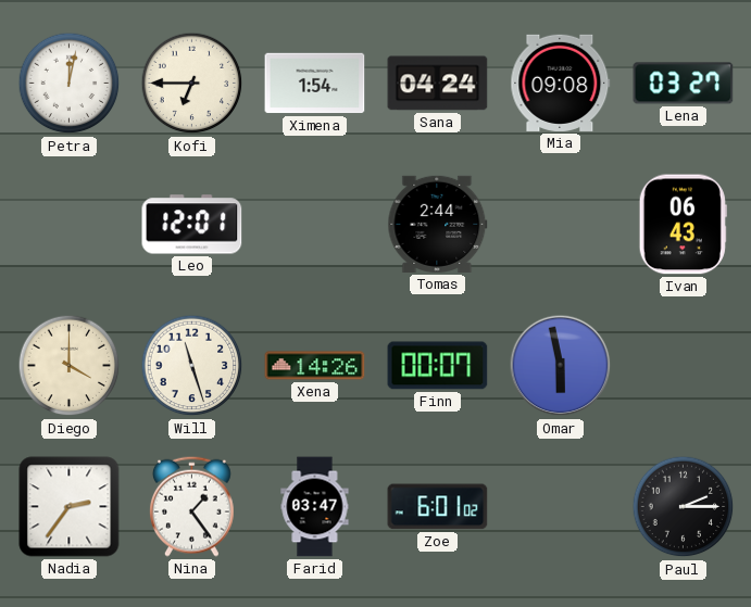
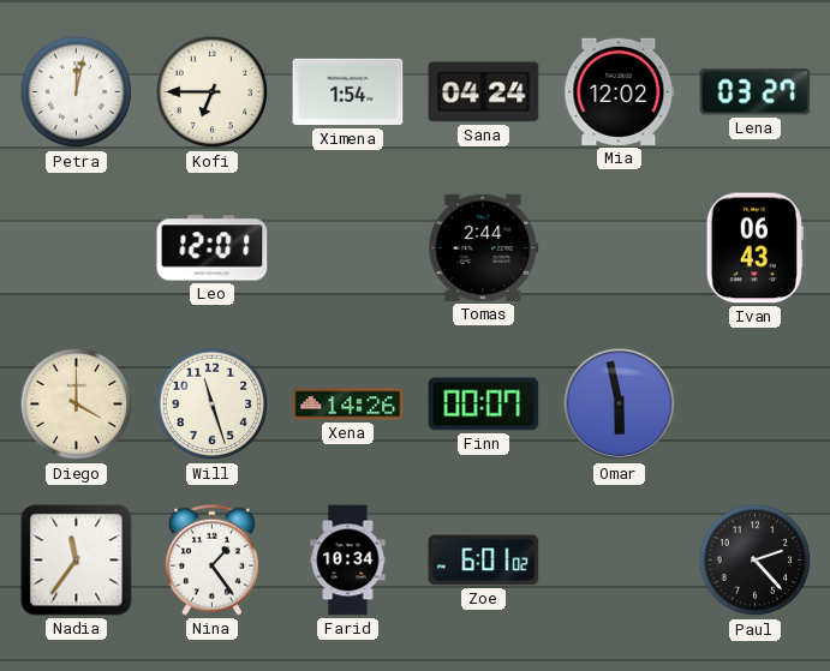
Mia: 09:08 -> 12:02
Nadia: 2:36 -> 11:36
Farid: 03:47 -> 10:34
Paul: 2:15 -> 2:23
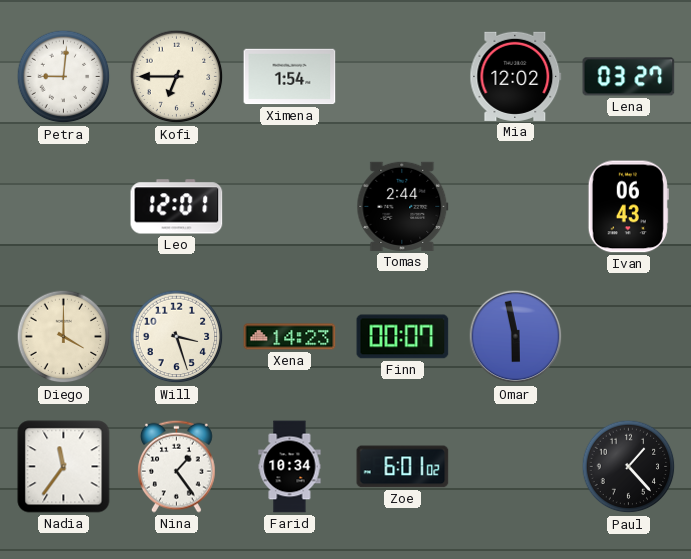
Petra: 12:02 -> 9:01
Sana: 04:24 -> none
Will: 11:27 -> 3:27
Xena: 14:26 -> 14:23
Paul: 2:23 -> 1:23
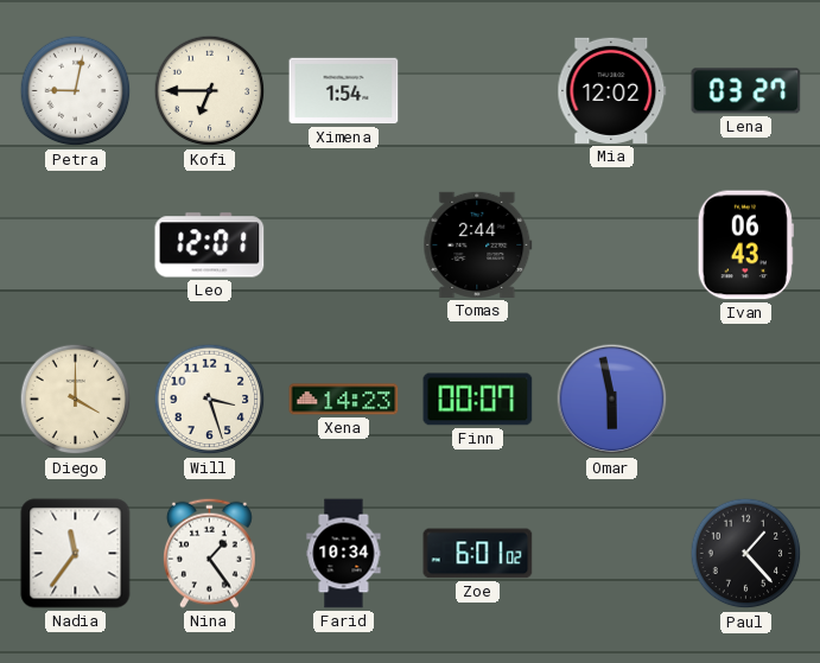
Petra: 9:01 -> 9:02
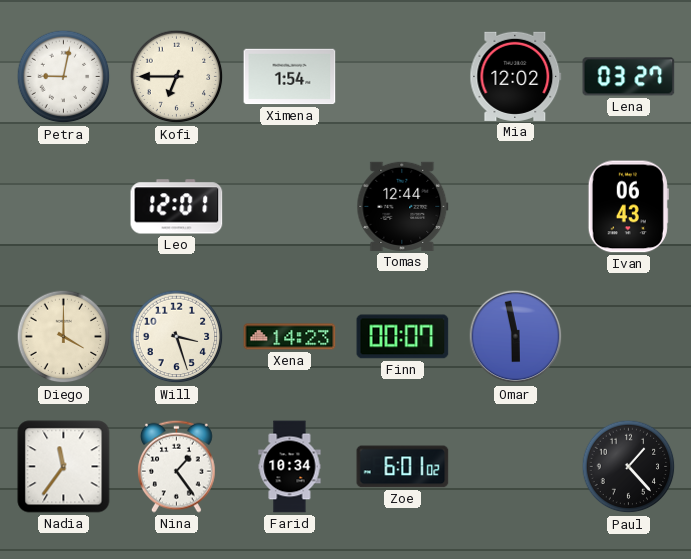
Tomas: 2:44 -> 12:44
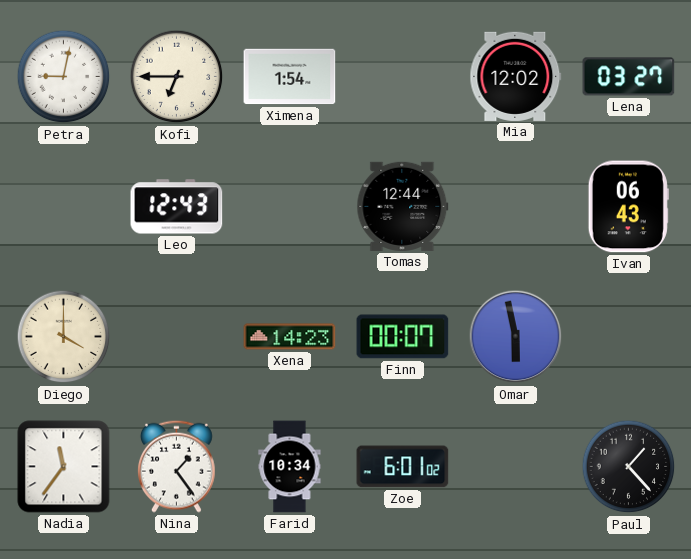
Leo: 12:01 -> 12:43
Will: 3:27 -> none
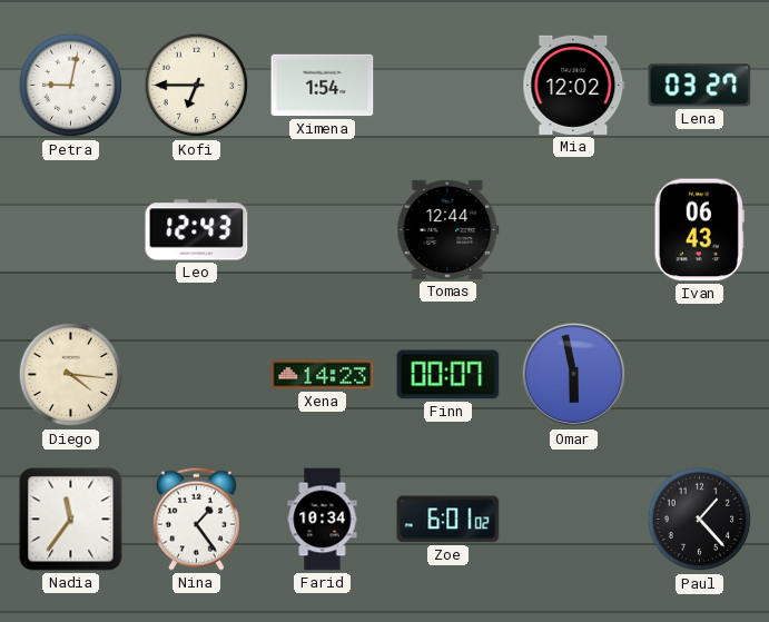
Diego: 4:00 -> 4:16
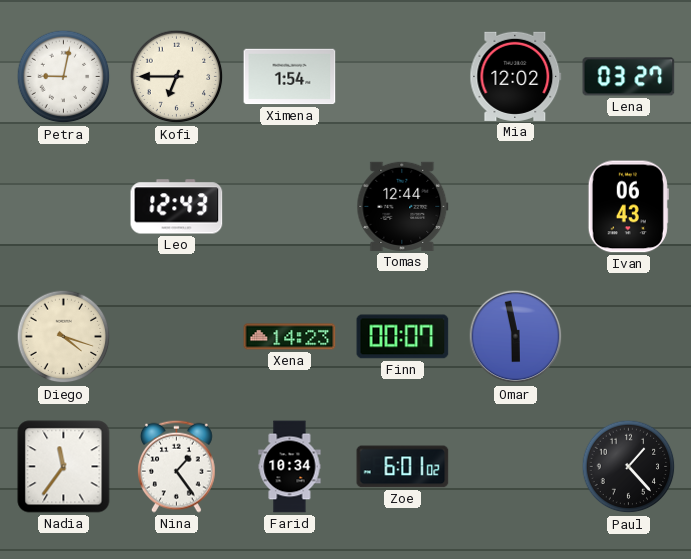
Diego: 4:16 -> 4:18
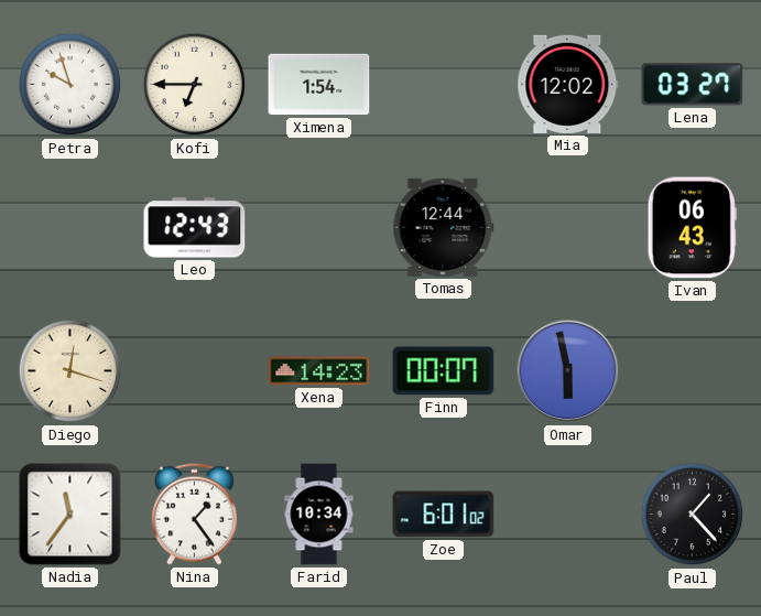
Petra: 9:02 -> 9:57
Diego: 4:18 -> 12:18
